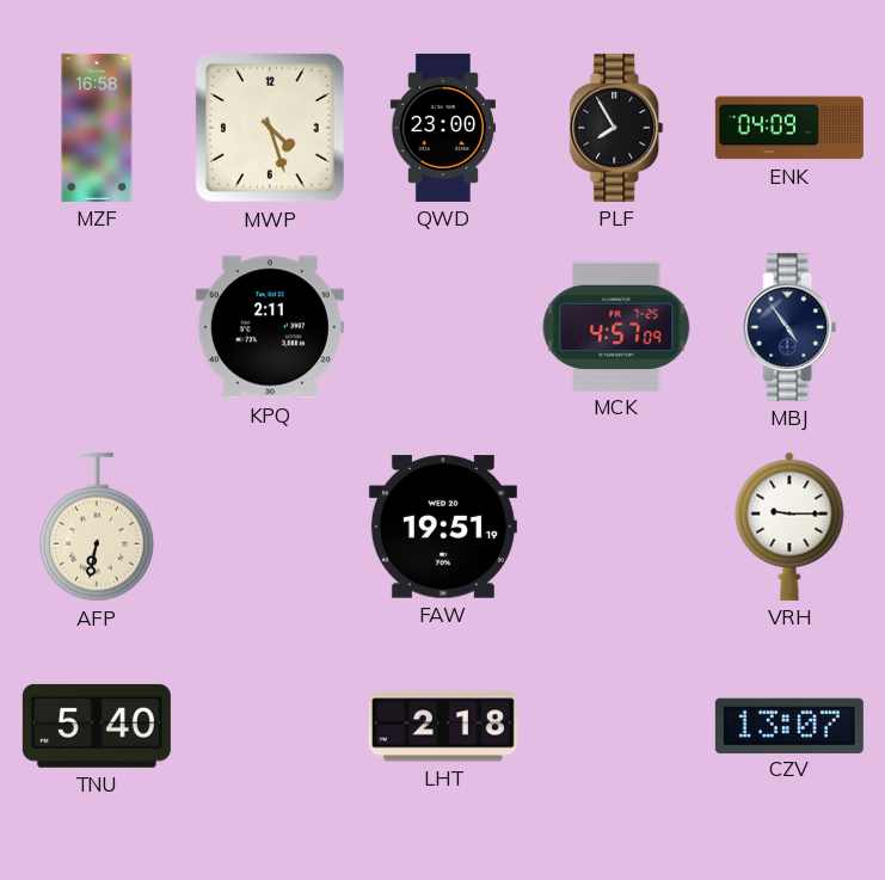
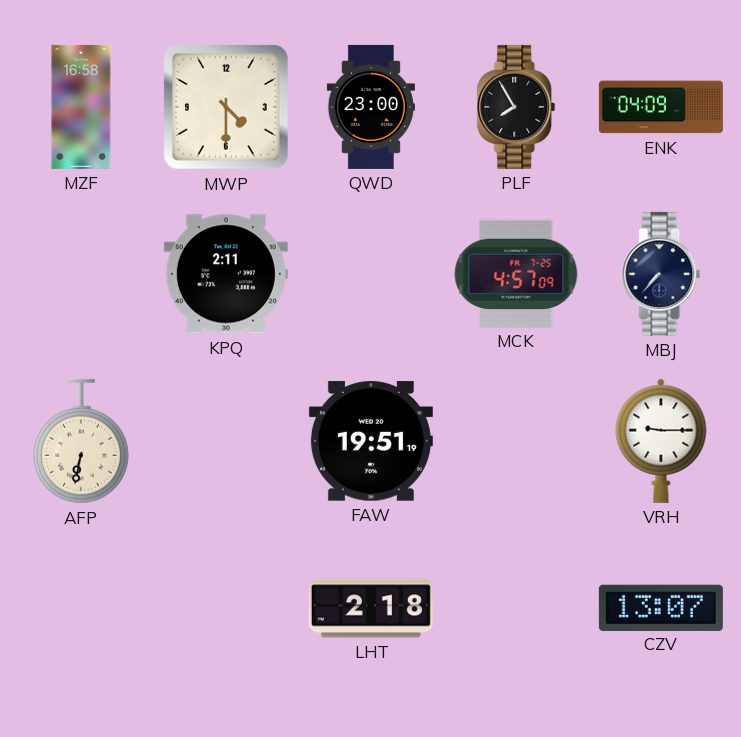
MWP: 4:27 -> 4:30
MBJ: 4:54 -> 7:37
TNU: 5:40 -> none
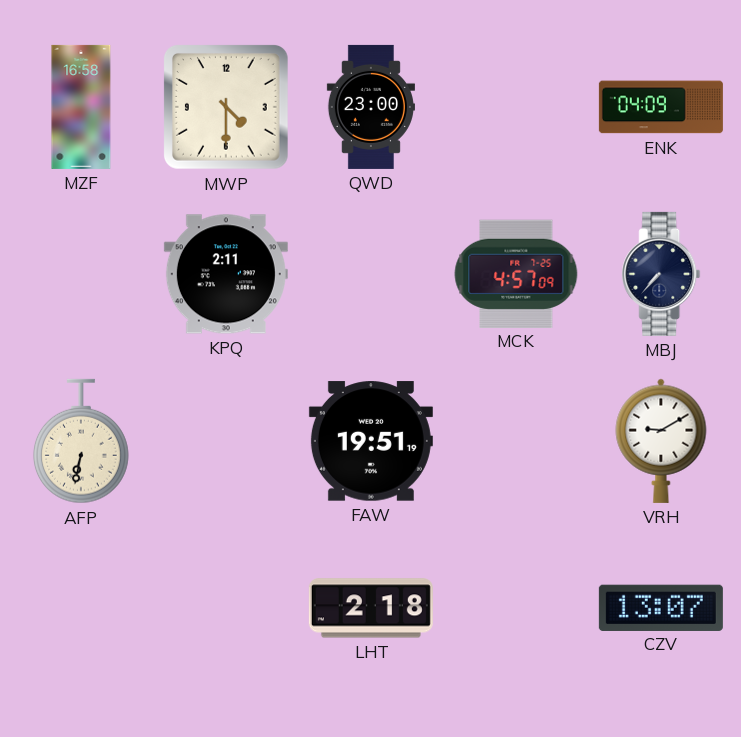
PLF: 7:55 -> none
VRH: 9:15 -> 9:10
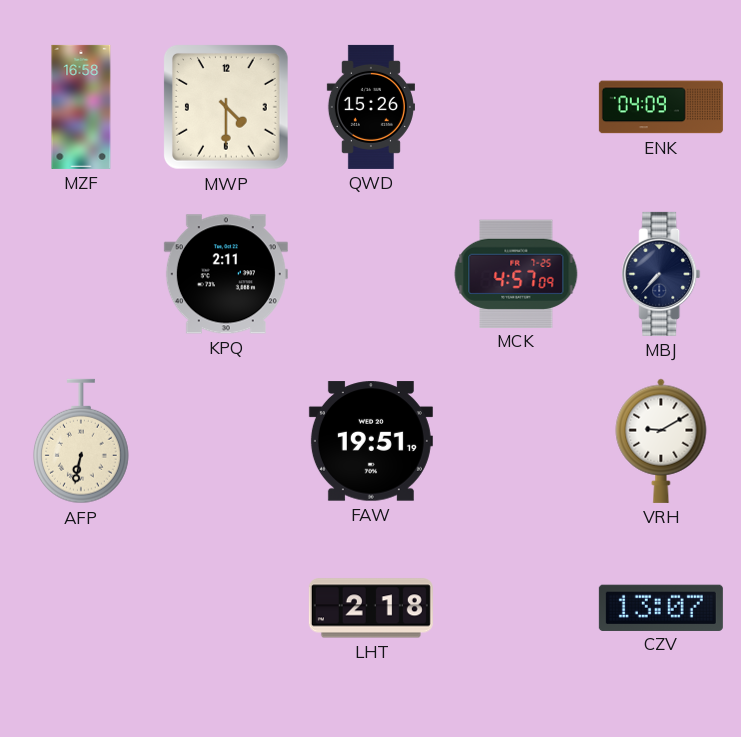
QWD: 23:00 -> 15:26
